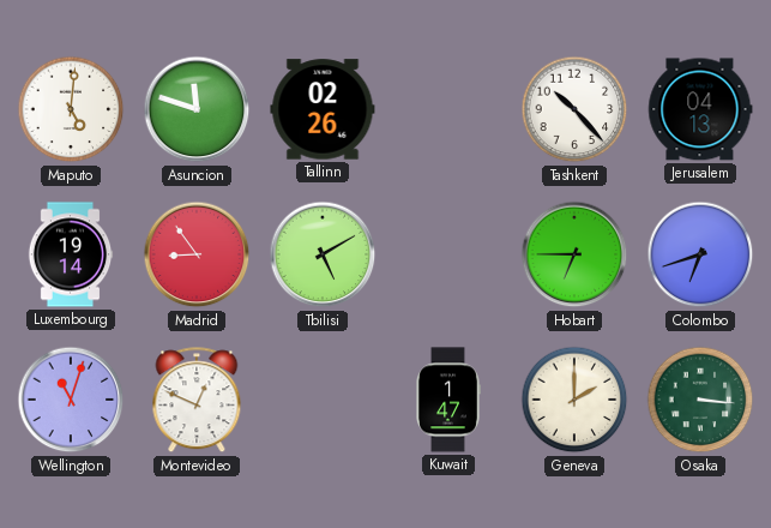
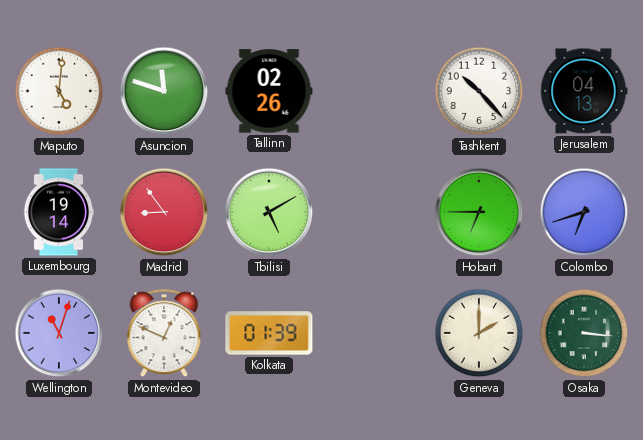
Kolkata: none -> 01:39
Kuwait: 1:47 -> none
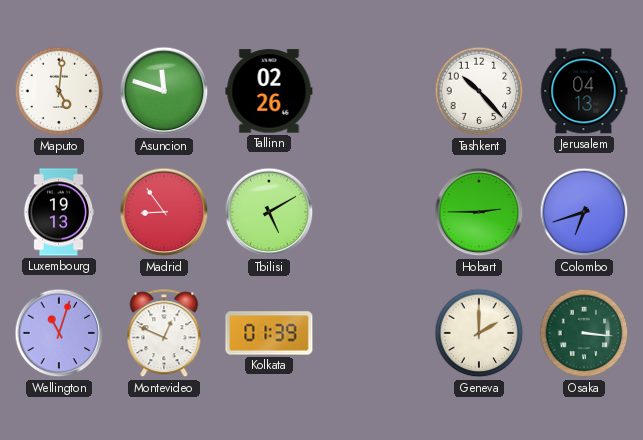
Luxembourg: 19:14 -> 19:13
Hobart: 6:45 -> 2:45
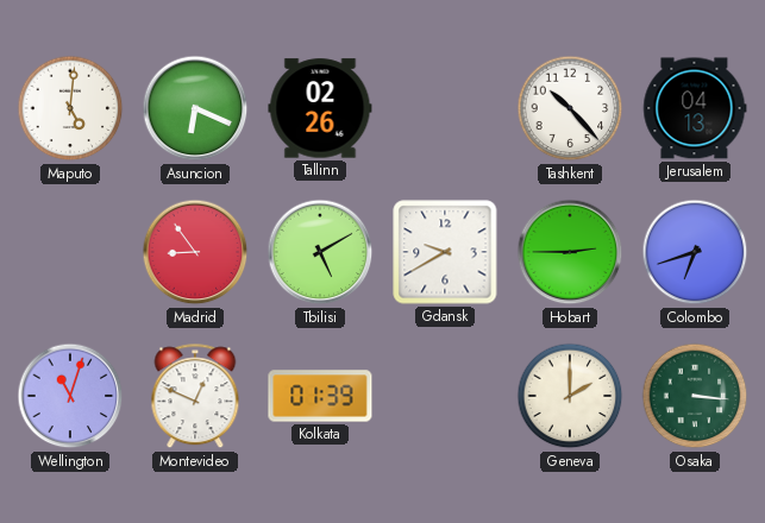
Asuncion: 11:48 -> 6:19
Luxembourg: 19:13 -> none
Gdansk: none -> 9:40
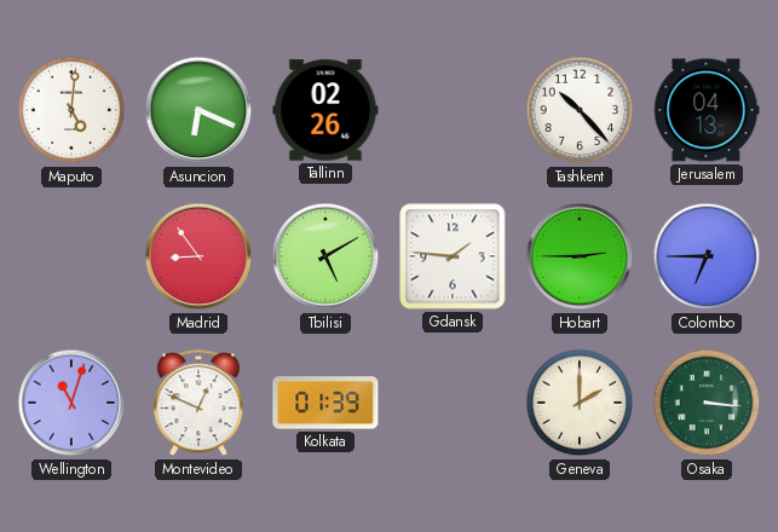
Gdansk: 9:40 -> 1:46
Colombo: 6:42 -> 6:45
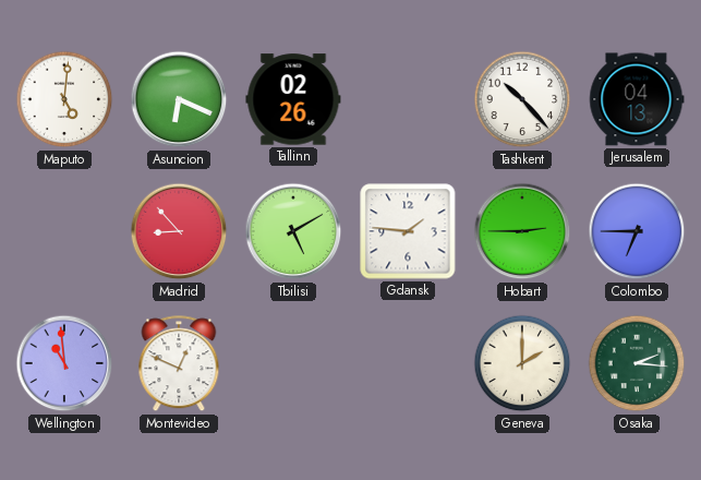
Madrid: 8:54 -> 8:53
Wellington: 11:03 -> 10:59
Kolkata: 01:39 -> none
Osaka: 3:16 -> 2:16
